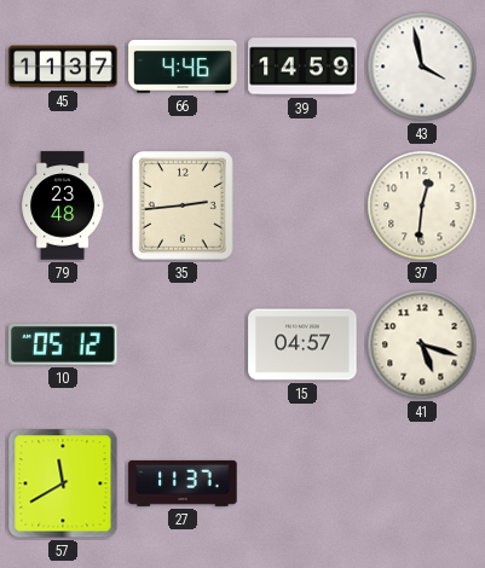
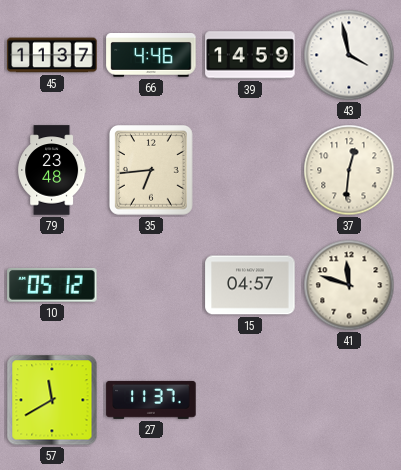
35: 2:44 -> 6:44
41: 5:18 -> 11:48
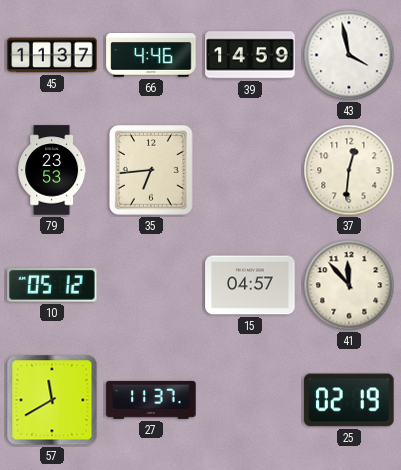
79: 23:48 -> 23:53
41: 11:48 -> 11:53
25: none -> 02:19
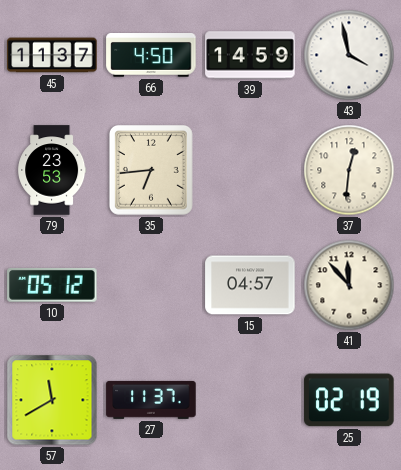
66: 4:46 -> 4:50
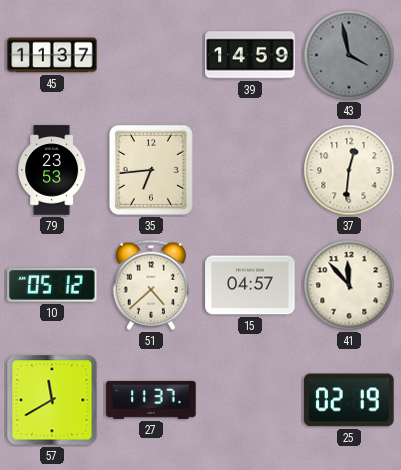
66: 4:50 -> none
43 dial: white -> grey
51: none -> 4:38
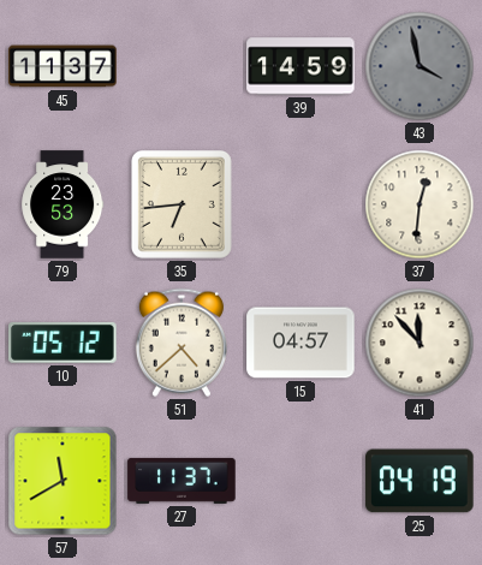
25: 02:19 -> 04:19
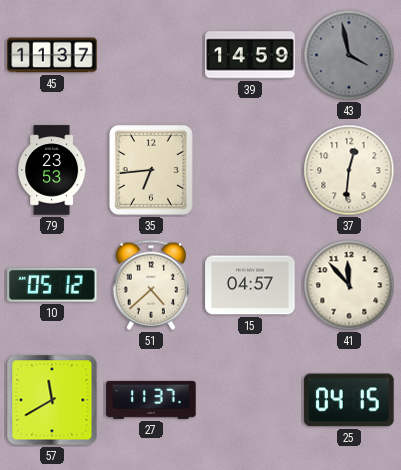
25: 04:19 -> 04:15
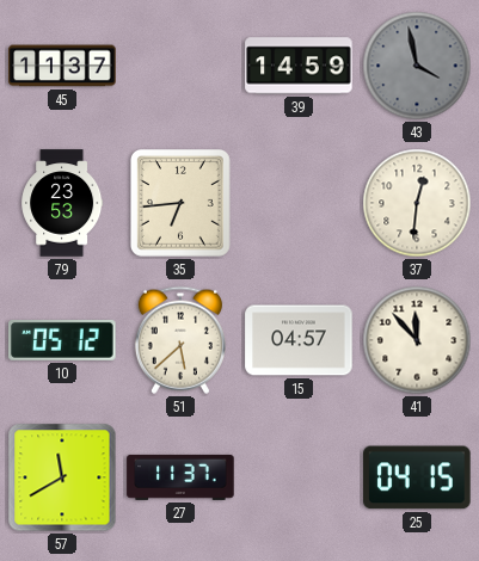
51: 4:38 -> 5:38
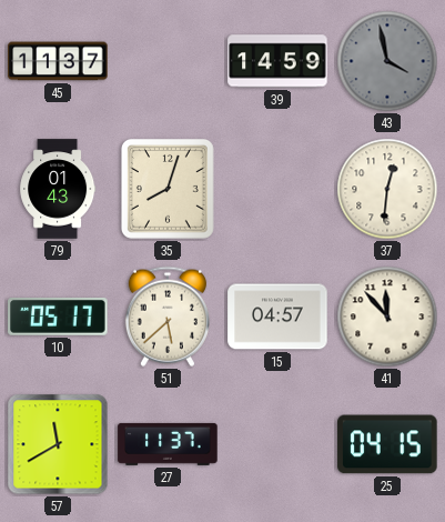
79: 23:53 -> 01:43
35: 6:44 -> 8:03
10: 05:12 -> 05:17
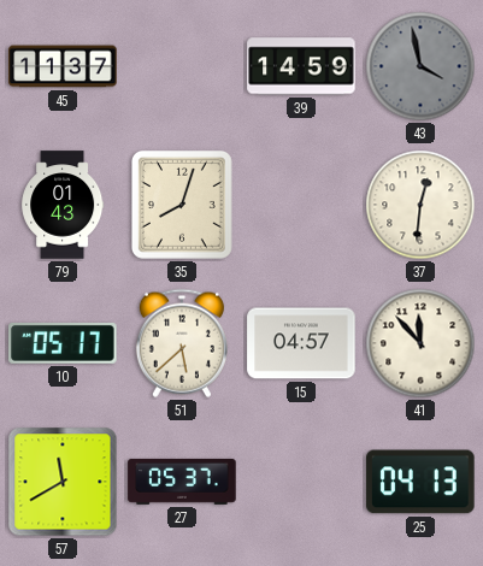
27: 11:37 -> 05:37
25: 04:15 -> 04:13
